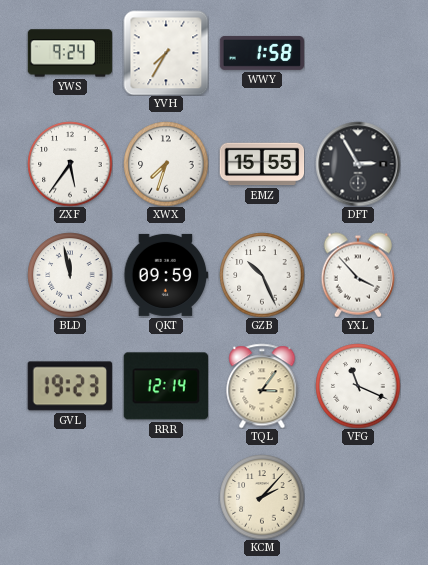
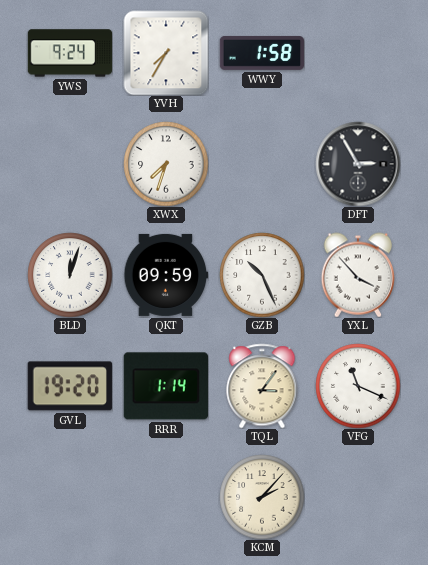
ZXF: 5:36 -> none
EMZ: 15:55 -> none
BLD: 11:58 -> 12:03
GVL: 19:23 -> 19:20
RRR: 12:14 -> 1:14
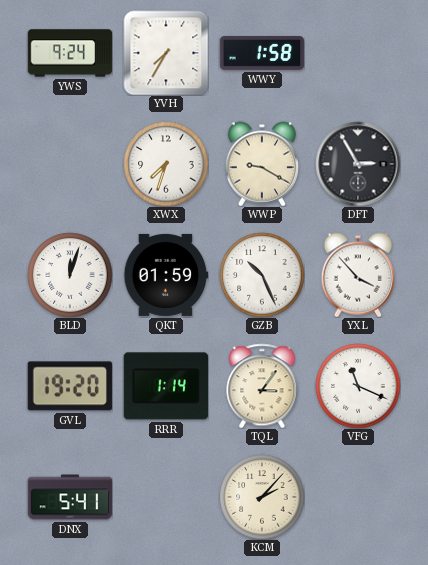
WWP: none -> 9:20
QKT: 09:59 -> 01:59
DNX: none -> 5:41
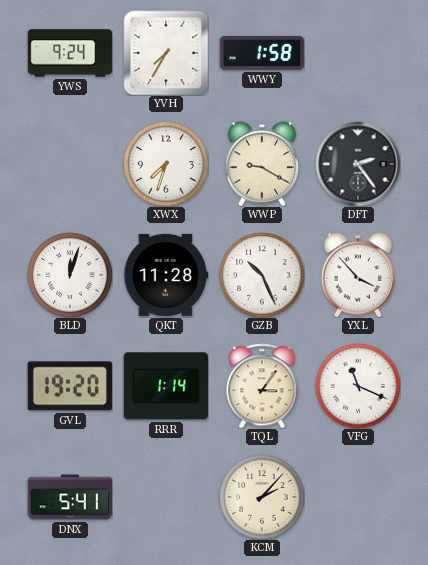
DFT: 2:55 -> 2:24
QKT: 01:59 -> 11:28
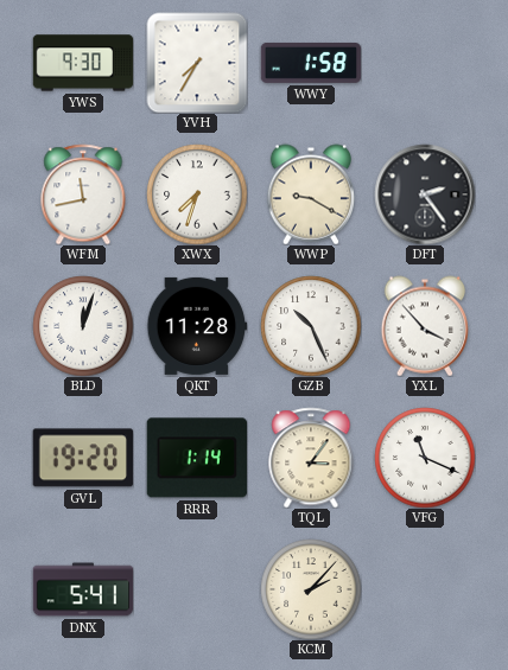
YWS: 9:24 -> 9:30
WFM: none -> 11:43
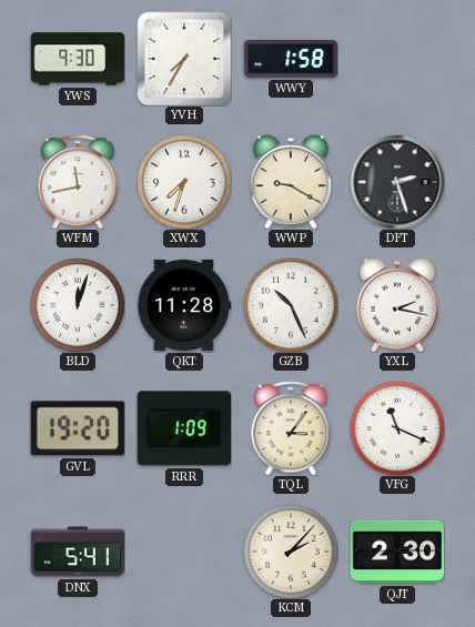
DFT: 2:24 -> 2:27
YXL: 3:53 -> 2:17
RRR: 1:14 -> 1:09
QJT: none -> 2:30
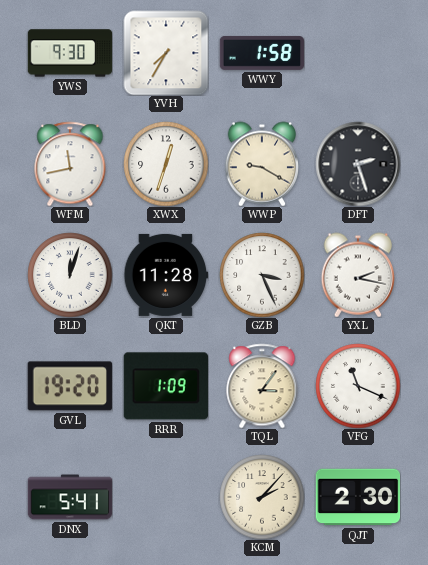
XWX: 7:33 -> 12:33
GZB: 10:26 -> 3:26
